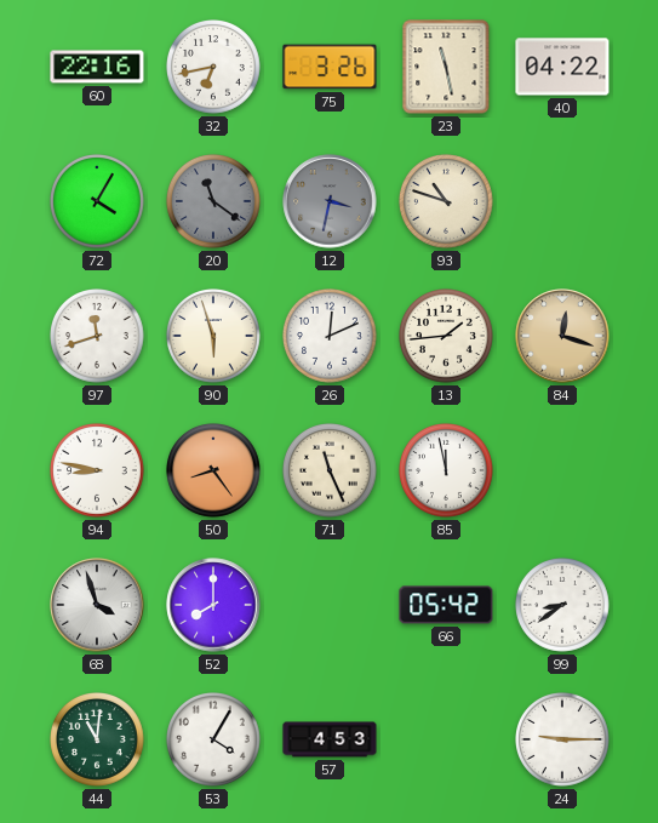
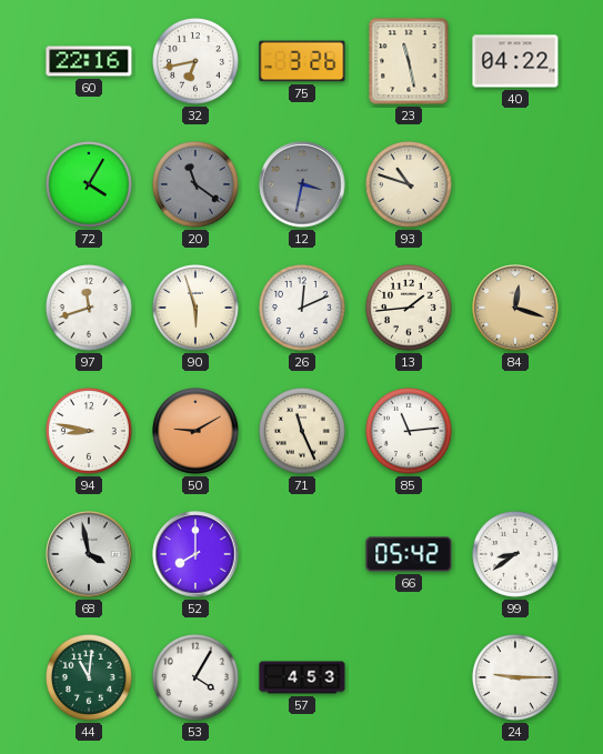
50: 8:24 -> 9:10
85: 11:58 -> 11:14
68: 3:57 -> 3:58
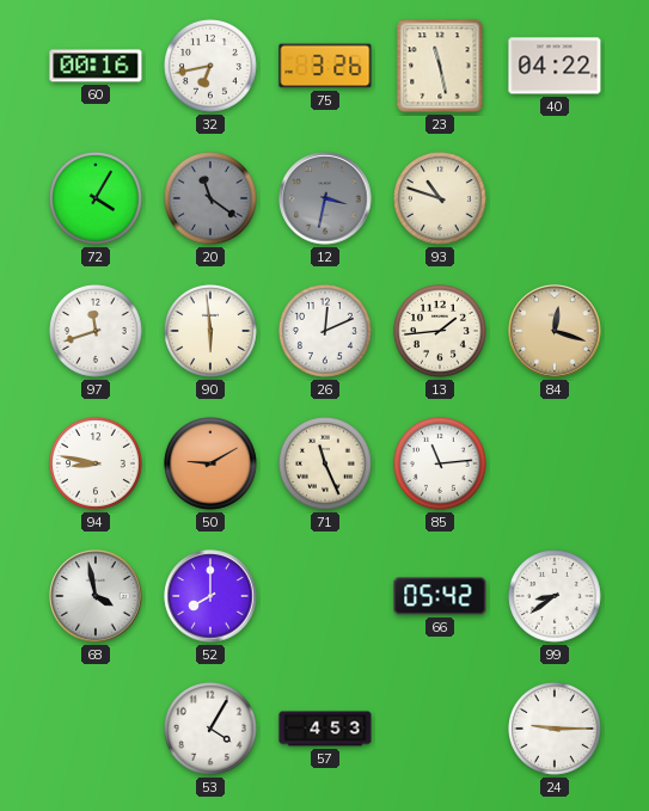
60: 22:16 -> 00:16
90: 5:57 -> 5:59
44: 11:01 -> none
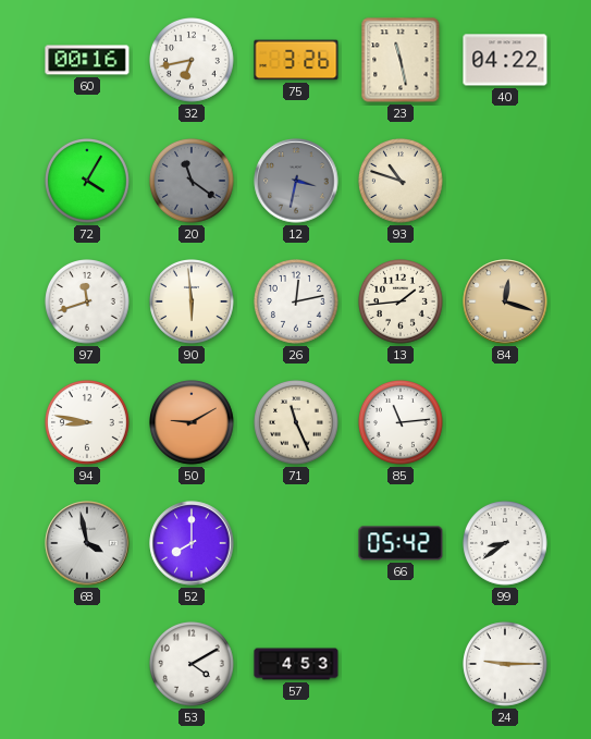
26: 12:11 -> 12:13
53: 4:05 -> 4:10
